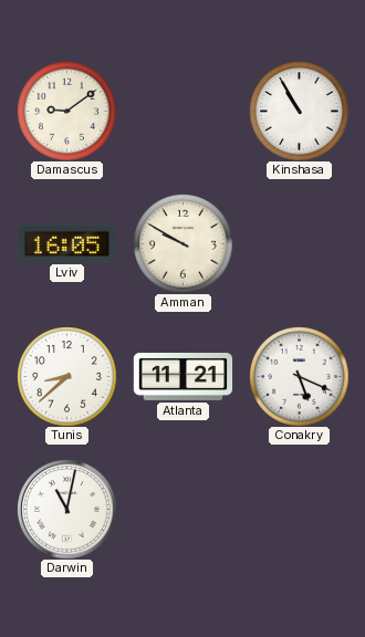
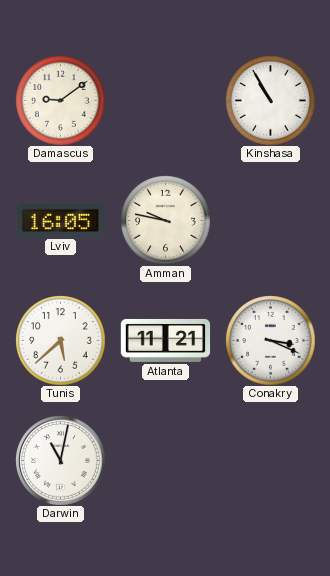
Amman: 9:50 -> 9:47
Tunis: 8:38 -> 5:38
Conakry: 5:19 -> 3:19
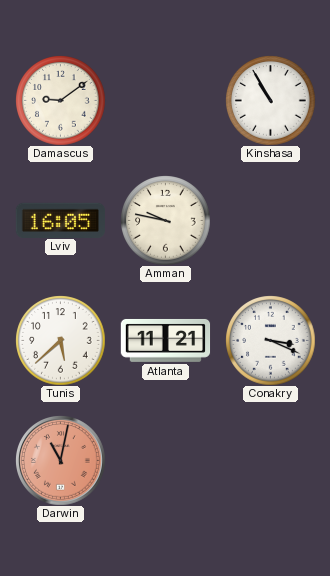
Darwin dial: white -> salmon
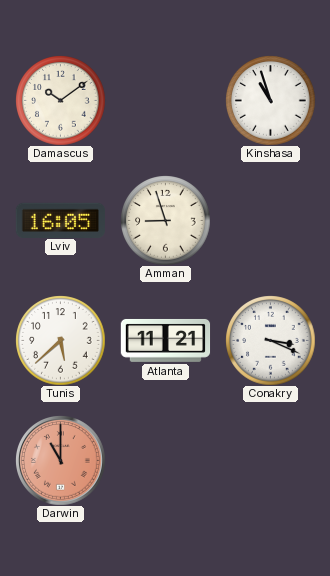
Damascus: 9:09 -> 10:09
Kinshasa: 10:55 -> 10:57
Amman: 9:47 -> 8:57
Darwin: 11:02 -> 11:00
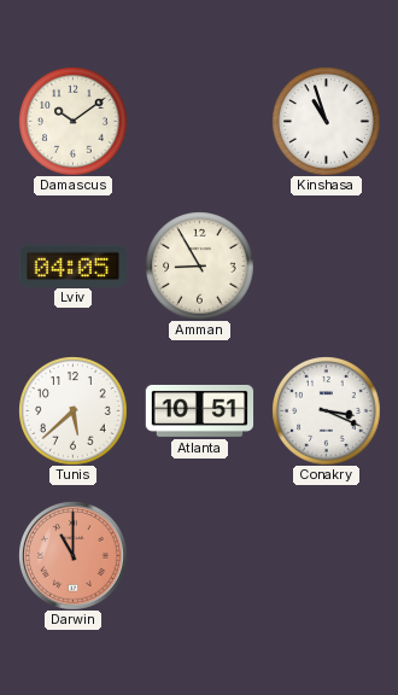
Lviv: 16:05 -> 04:05
Amman: 8:57 -> 8:55
Atlanta: 11:21 -> 10:51
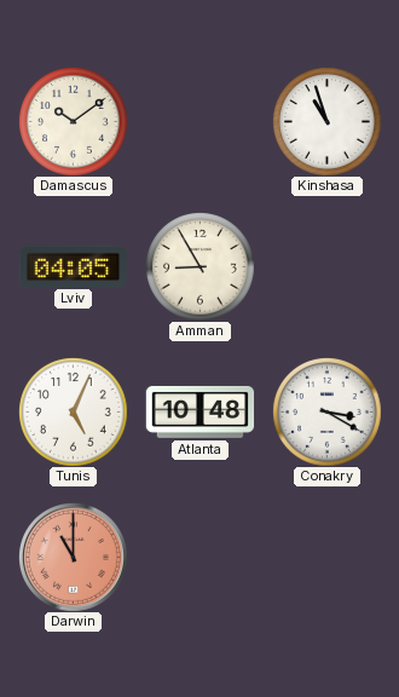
Tunis: 5:38 -> 5:04
Atlanta: 10:51 -> 10:48
Conakry: 3:19 -> 3:20
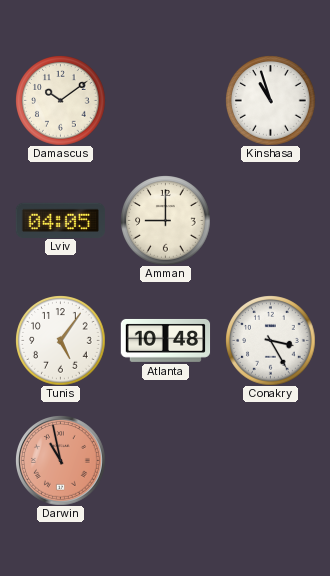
Amman: 8:55 -> 9:00
Tunis: 5:04 -> 5:06
Conakry: 3:20 -> 3:25
Darwin: 11:00 -> 10:58
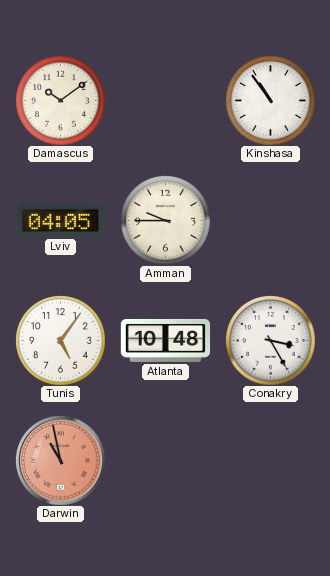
Kinshasa: 10:57 -> 10:54
Amman: 9:00 -> 9:45
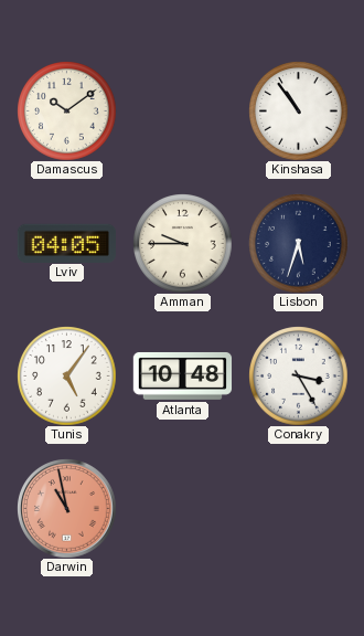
Lisbon: none -> 5:33
